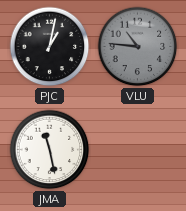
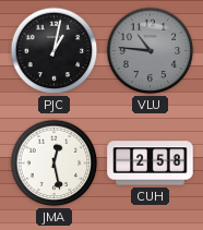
JMA: 11:28 -> 12:28
CUH: none -> 2:58
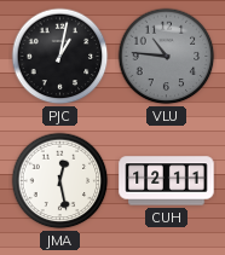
CUH: 2:58 -> 12:11
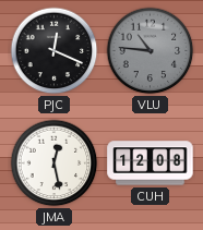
PJC: 1:02 -> 12:19
CUH: 12:11 -> 12:08
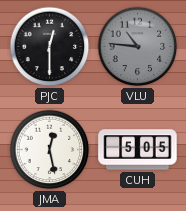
PJC: 12:19 -> 12:30
CUH: 12:08 -> 5:05
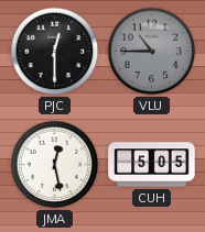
VLU: 10:46 -> 10:45
